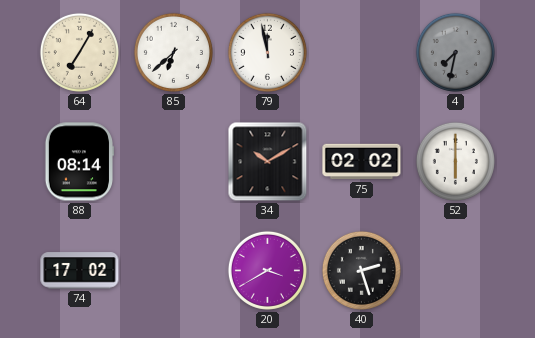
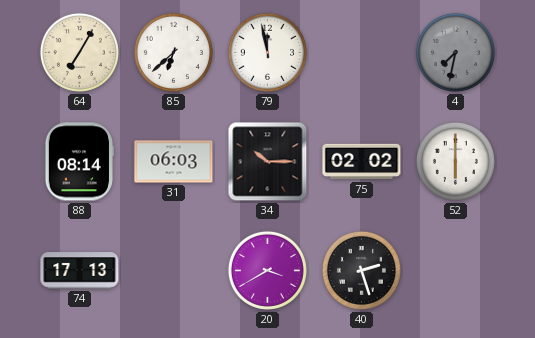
31: none -> 06:03
34: 10:10 -> 10:15
74: 17:02 -> 17:13
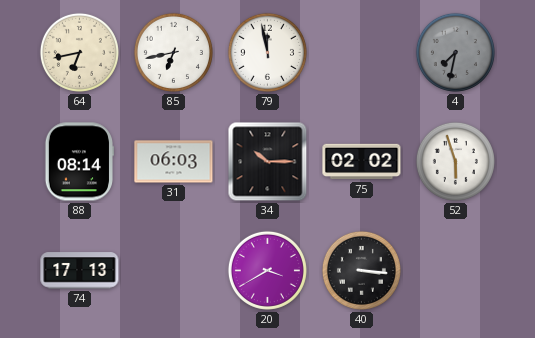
64: 7:05 -> 6:43
85: 6:38 -> 6:43
52: 6:00 -> 5:57
40: 2:27 -> 3:16
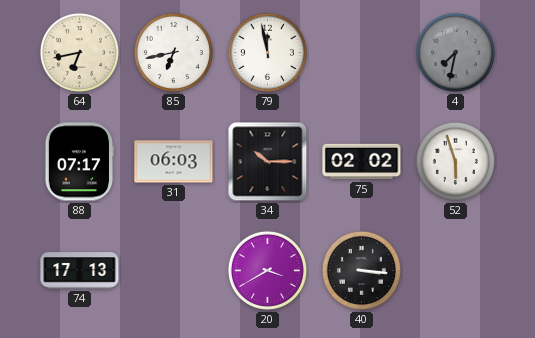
88: 08:14 -> 07:17
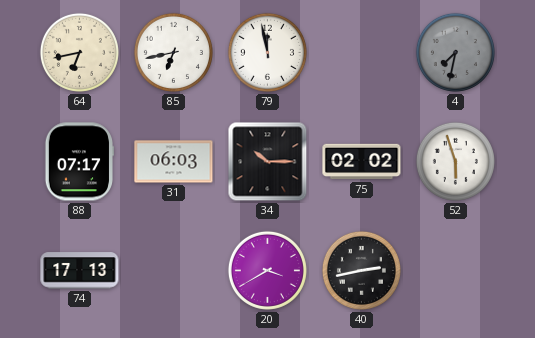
40: 3:16 -> 2:43
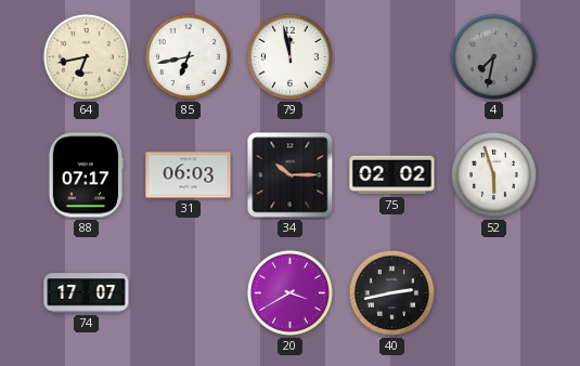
74: 17:13 -> 17:07
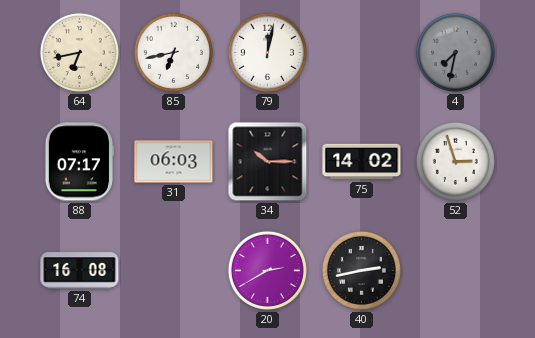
79: 11:58 -> 12:02
75: 02:02 -> 14:02
52: 5:57 -> 2:57
74: 17:07 -> 16:08
20: 3:40 -> 2:40
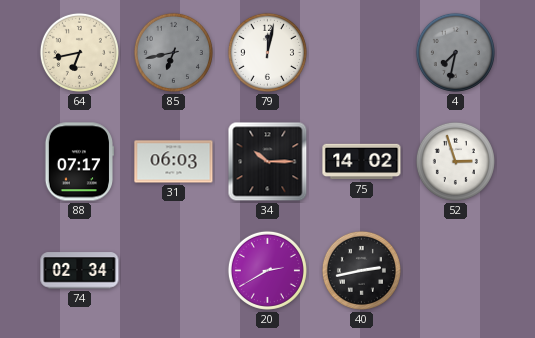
85 dial: white -> grey
74: 16:08 -> 02:34
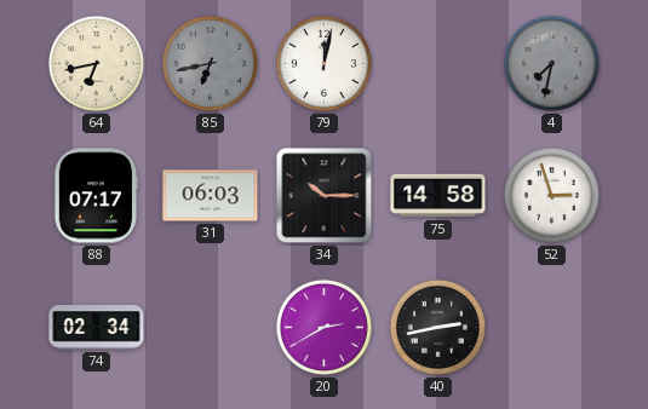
75: 14:02 -> 14:58
